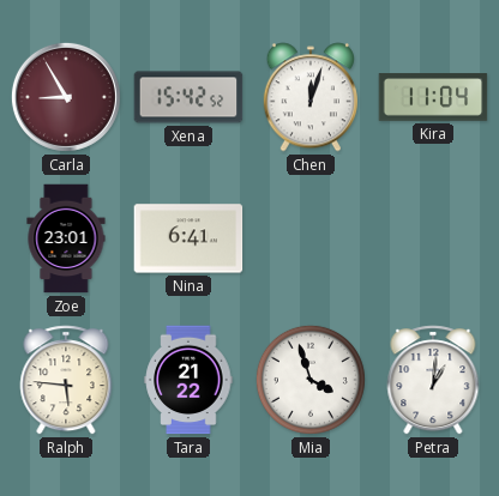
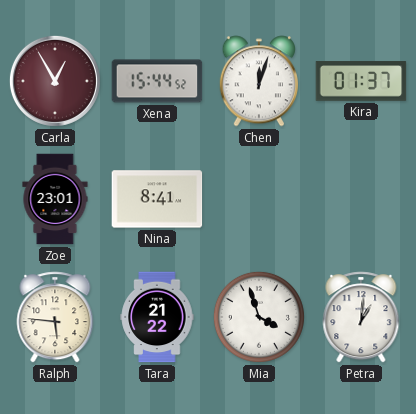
Carla: 8:55 -> 12:55
Xena: 15:42 -> 15:44
Kira: 11:04 -> 01:37
Nina: 6:41 -> 8:41
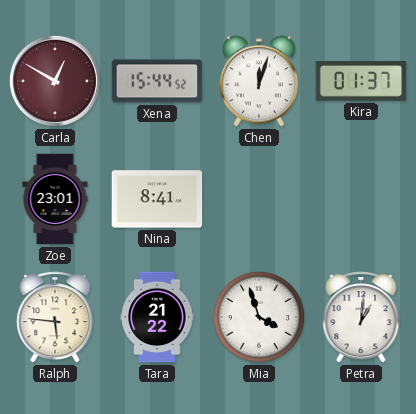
Carla: 12:55 -> 12:50
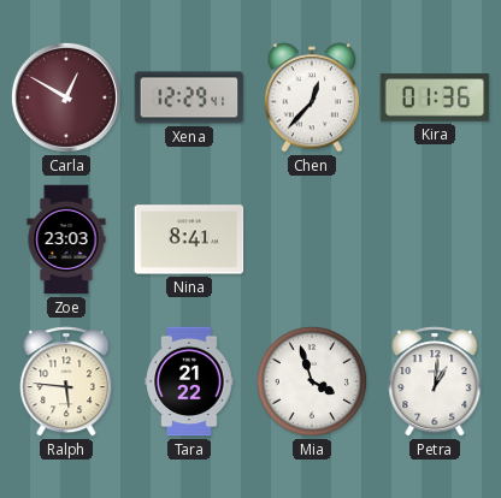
Xena: 15:44 -> 12:29
Chen: 12:03 -> 12:37
Kira: 01:37 -> 01:36
Zoe: 23:01 -> 23:03
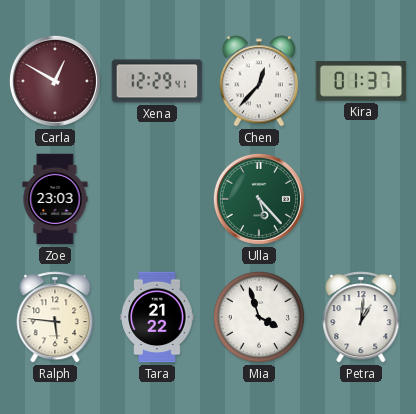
Kira: 01:36 -> 01:37
Nina: 8:41 -> none
Ulla: none -> 5:23
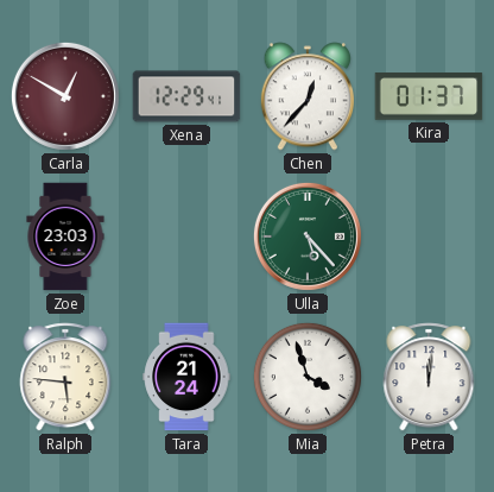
Tara: 21:22 -> 21:24
Petra: 1:01 -> 12:01
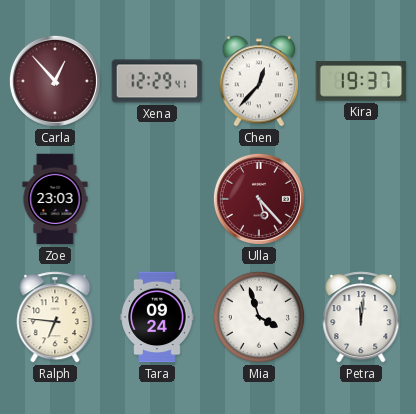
Carla: 12:50 -> 12:53
Kira: 01:37 -> 19:37
Ulla dial: green -> burgundy
Ralph: 5:46 -> 6:46
Tara: 21:24 -> 09:24
